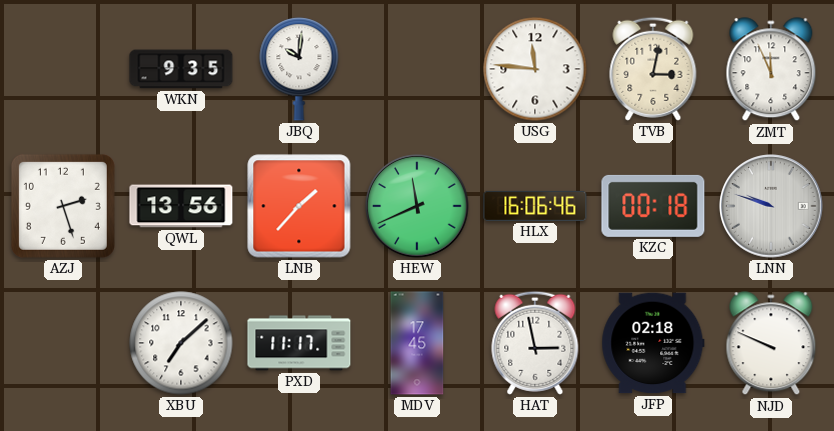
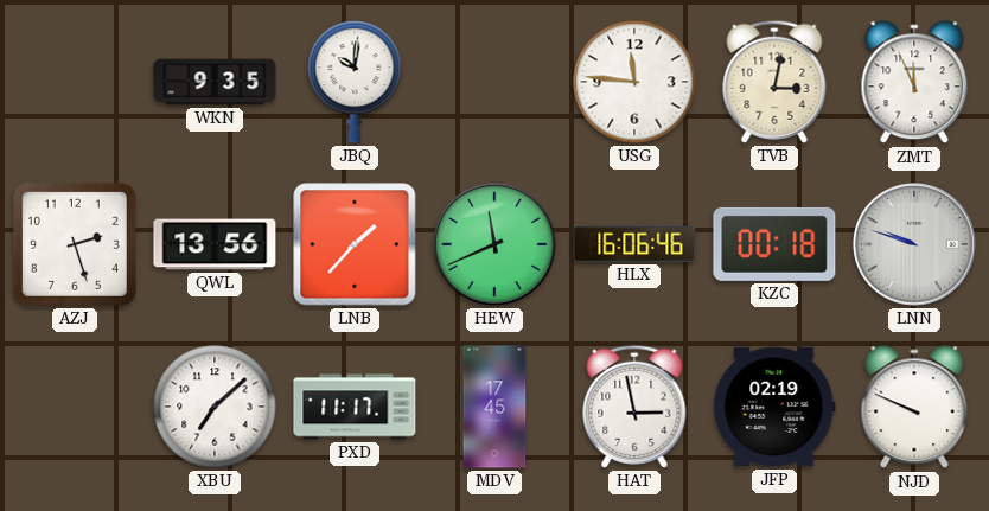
JFP: 02:18 -> 02:19
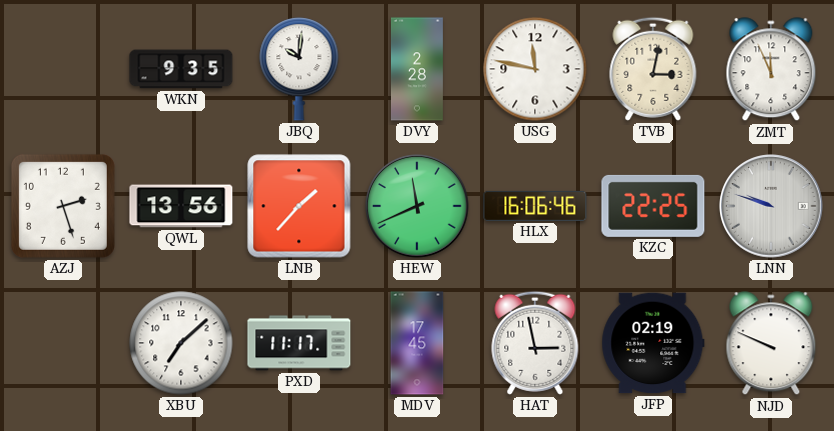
DVY: none -> 2:28
USG: 11:46 -> 11:47
KZC: 00:18 -> 22:25
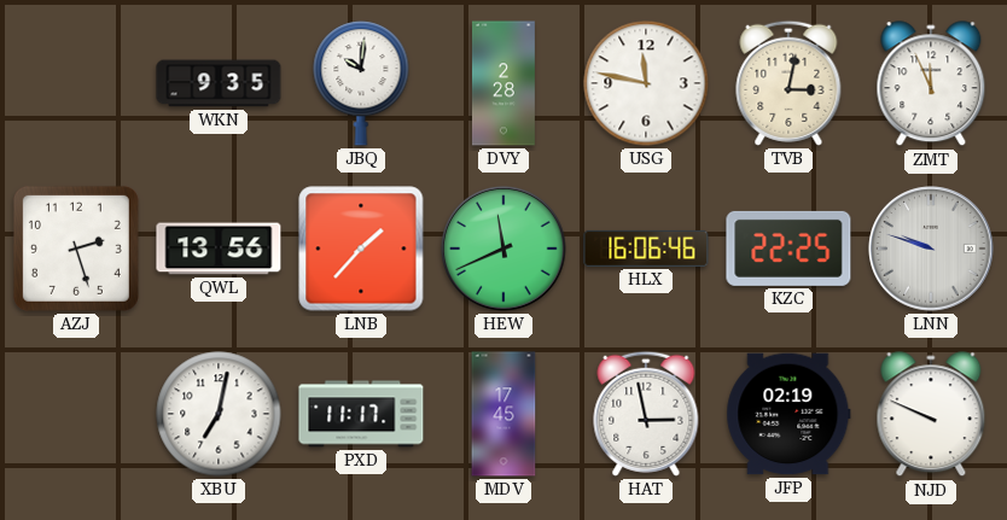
XBU: 7:08 -> 7:02
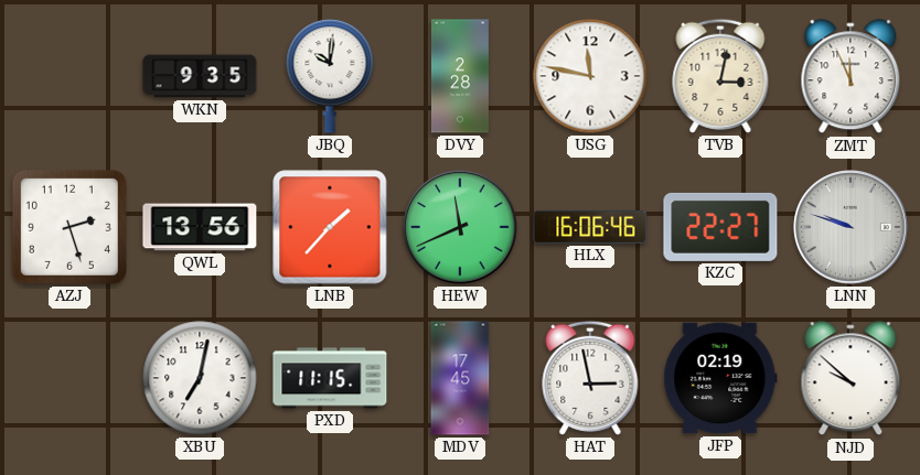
KZC: 22:25 -> 22:27
PXD: 11:17 -> 11:15
NJD: 9:49 -> 9:52
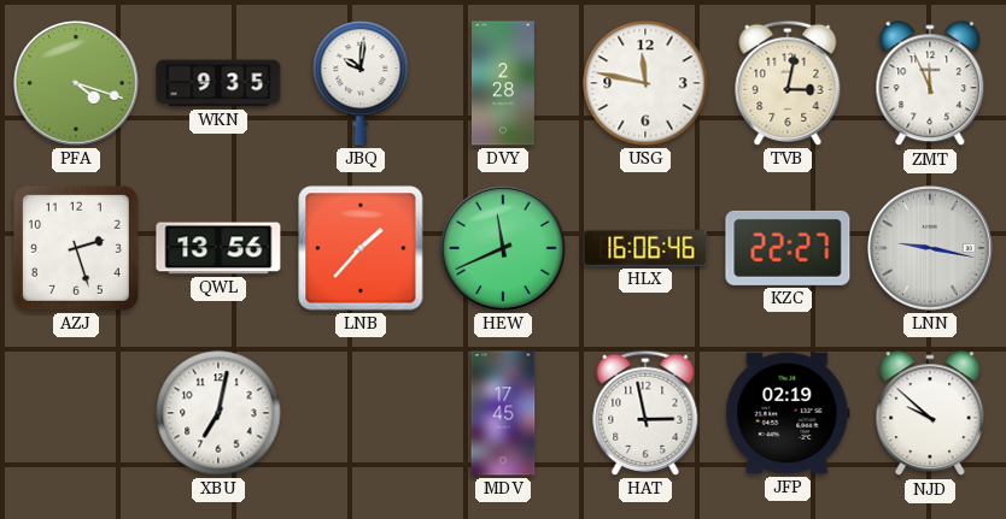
PFA: none -> 4:18
LNN: 9:48 -> 9:17
PXD: 11:15 -> none
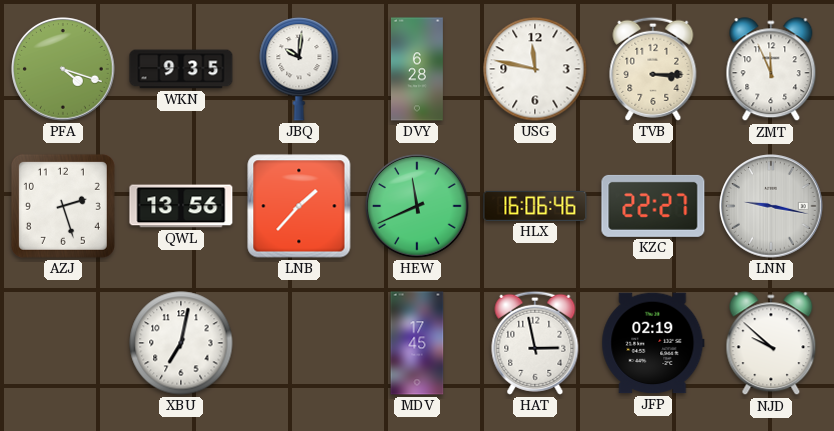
DVY: 2:28 -> 6:28
TVB: 3:02 -> 3:15
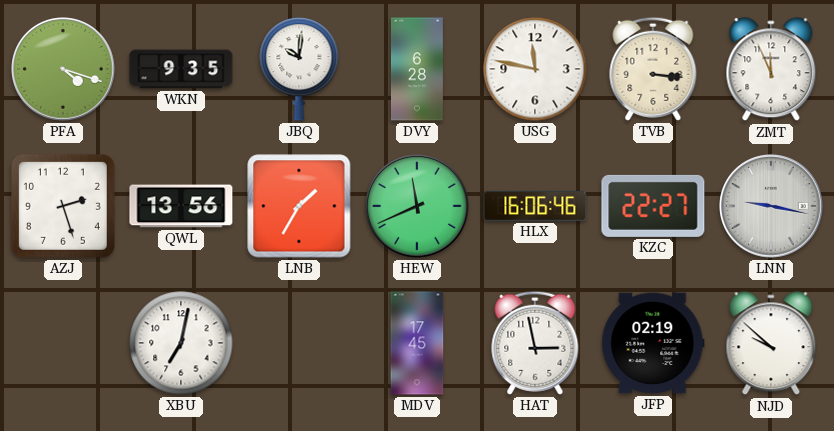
TVB: 3:15 -> 3:16
LNB: 1:37 -> 1:35
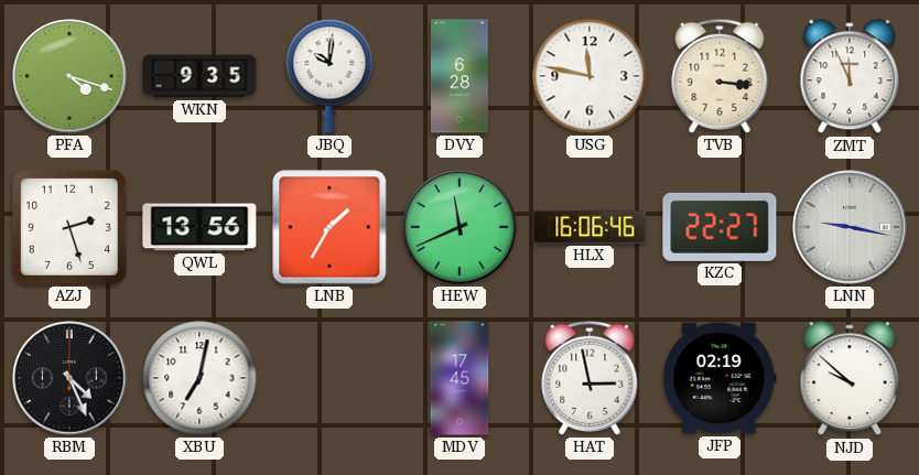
RBM: none -> 4:26
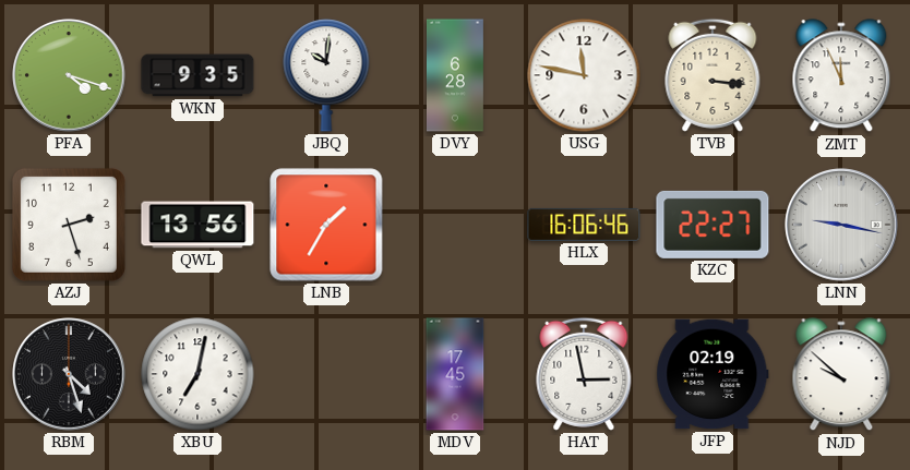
HEW: 11:41 -> none
RBM: 4:26 -> 4:27
